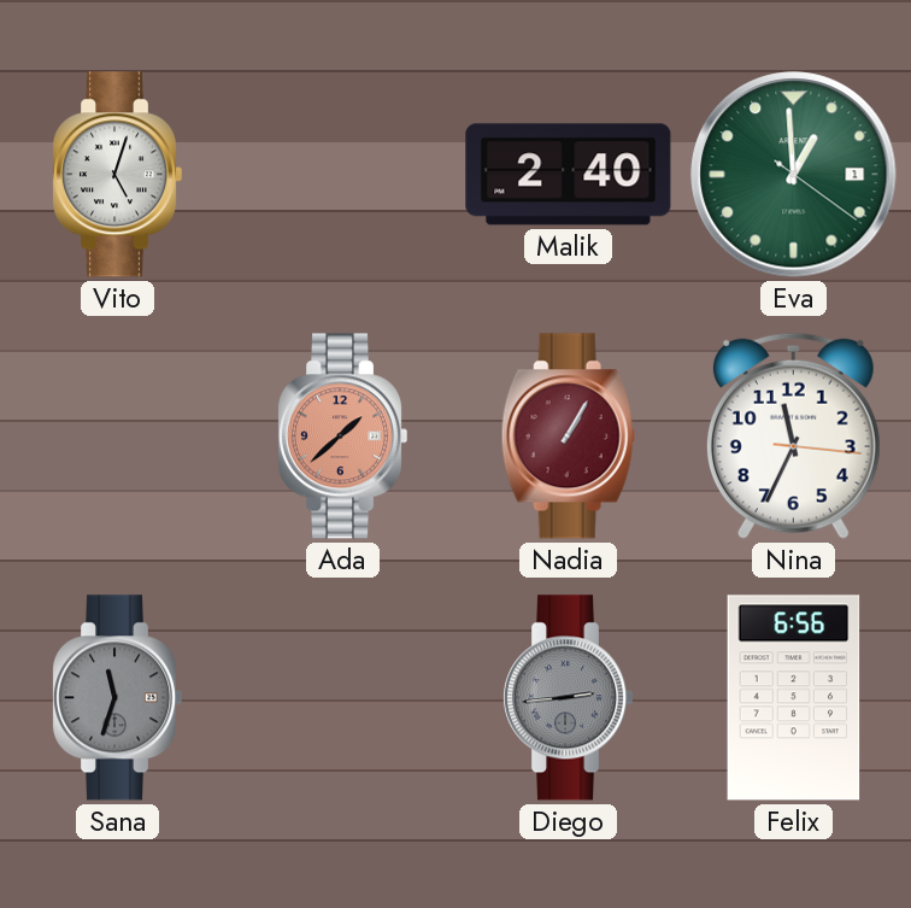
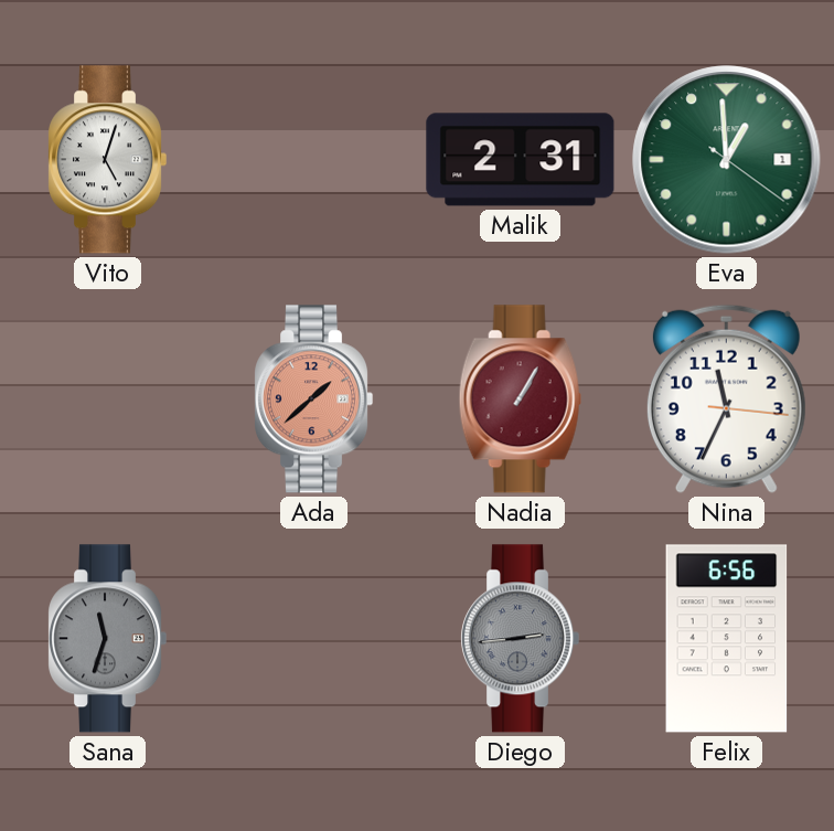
Malik: 2:40 -> 2:31
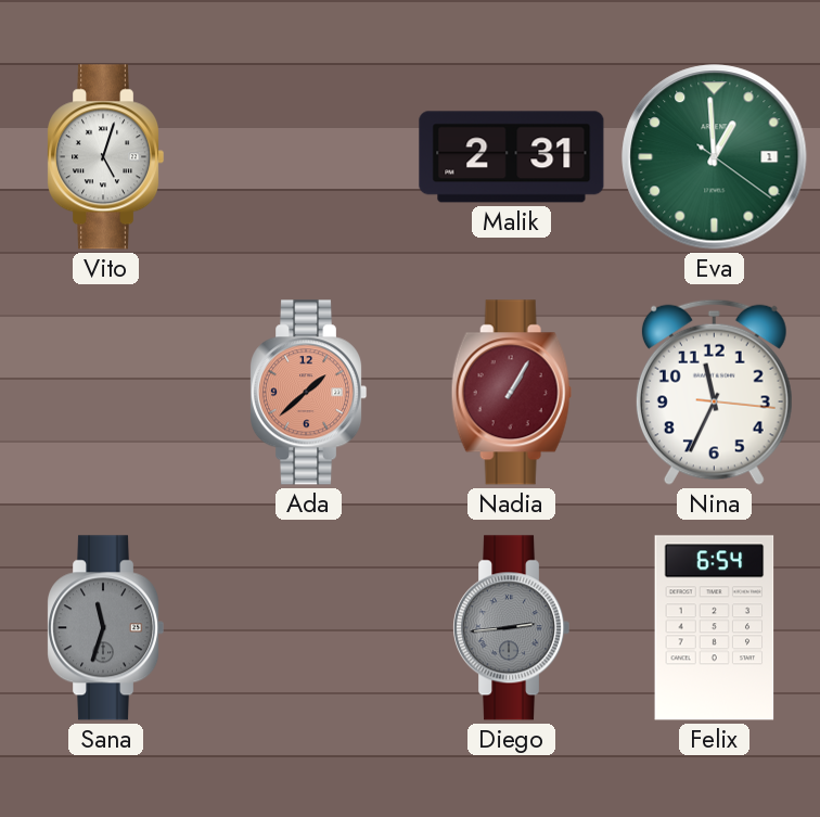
Felix: 6:56 -> 6:54
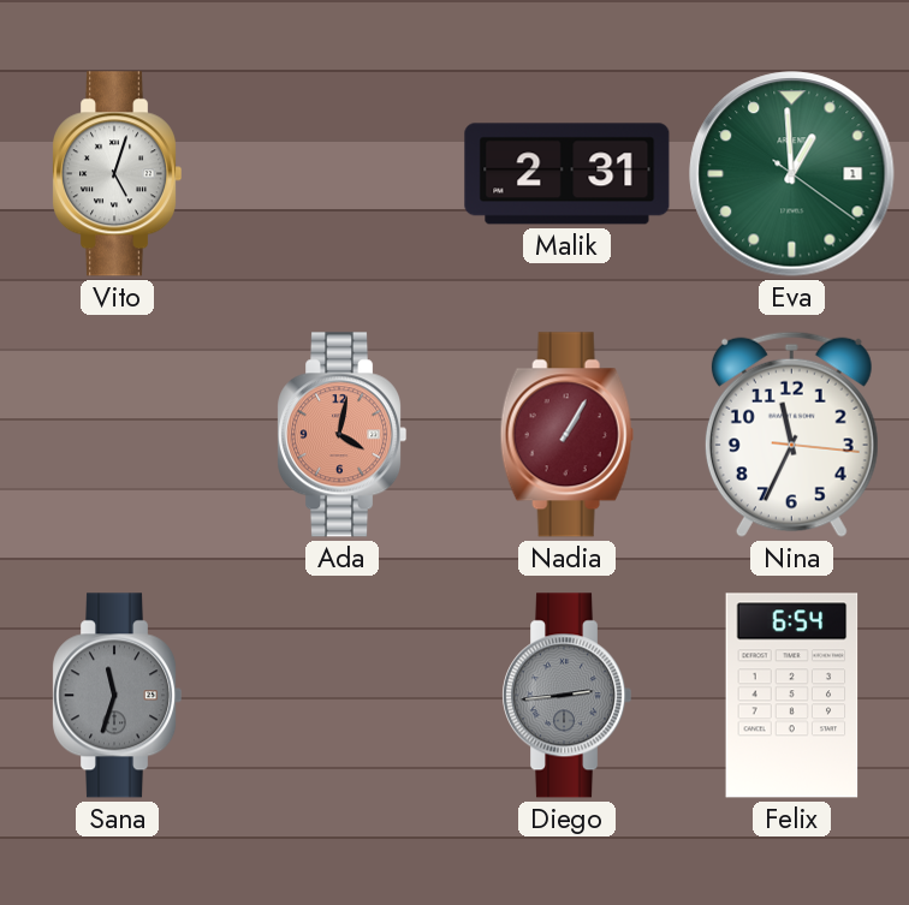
Ada: 1:38 -> 4:02
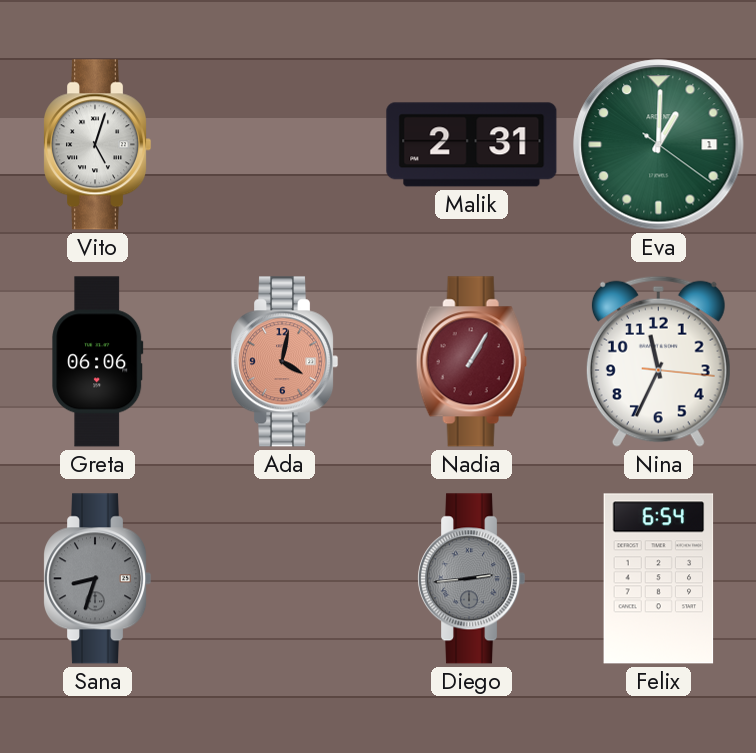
Eva: 12:59 -> 1:00
Greta: none -> 06:06
Sana: 11:33 -> 8:33
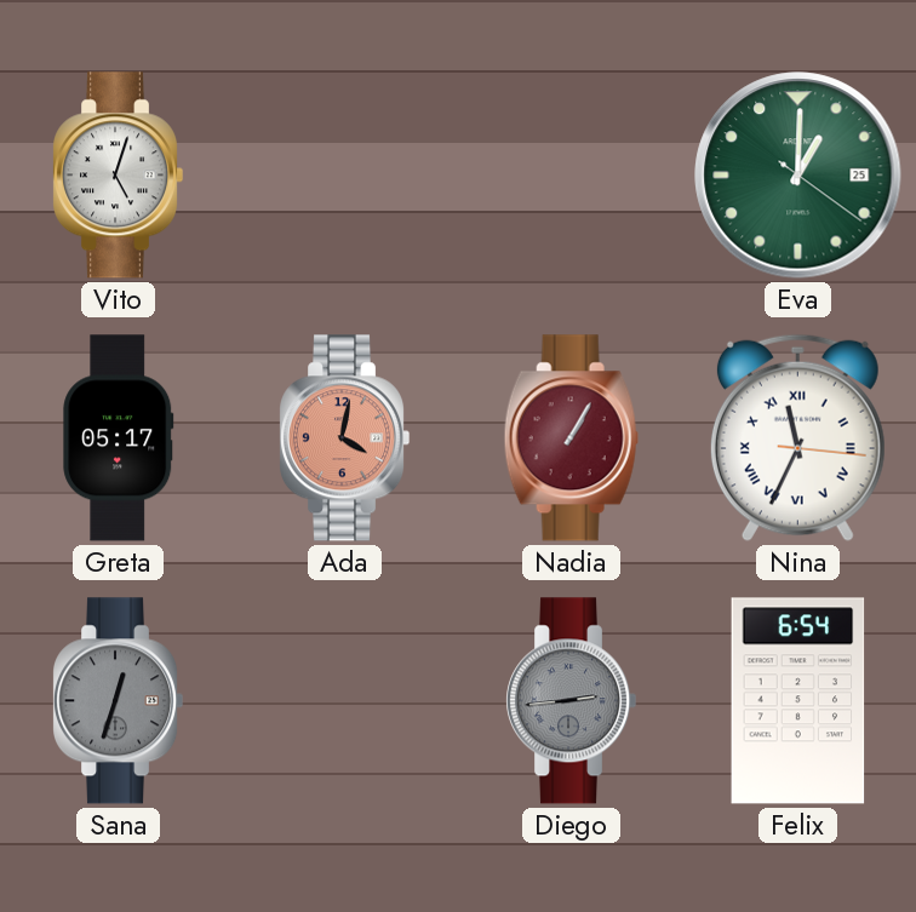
Malik: 2:31 -> none
Eva date: 1 -> 25
Greta: 06:06 -> 05:17
Nina numerals: Arabic -> Roman
Sana: 8:33 -> 12:33
